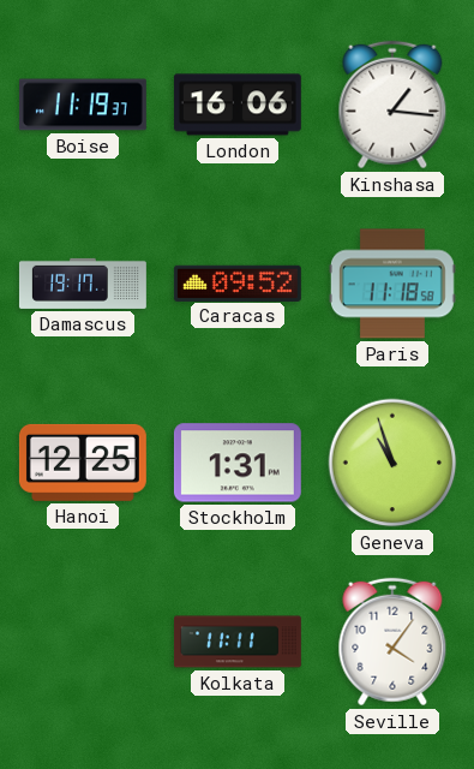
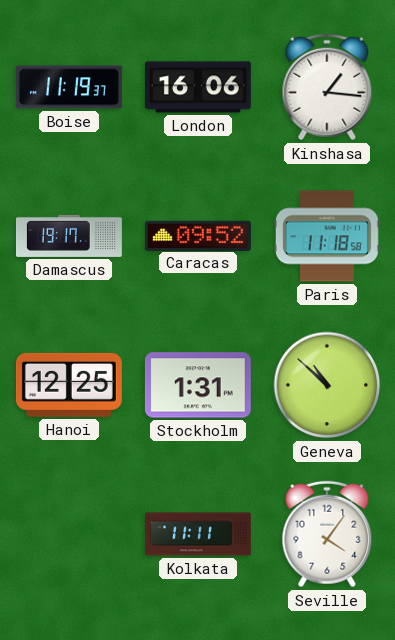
Geneva: 10:57 -> 10:52
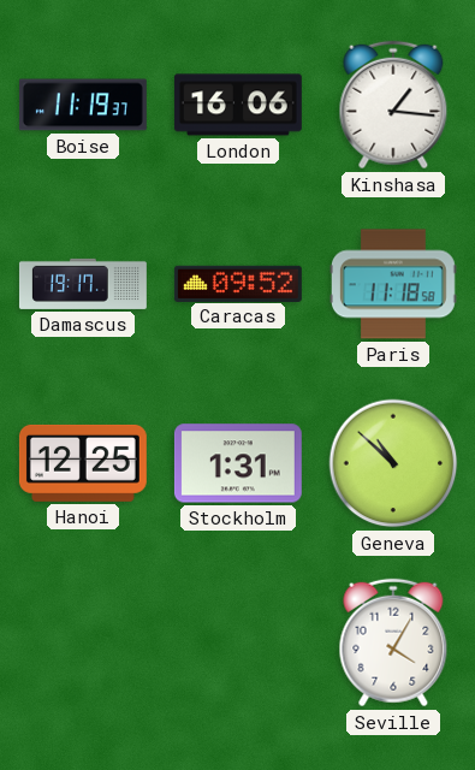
Kolkata: 11:11 -> none
Seville: 4:06 -> 4:05
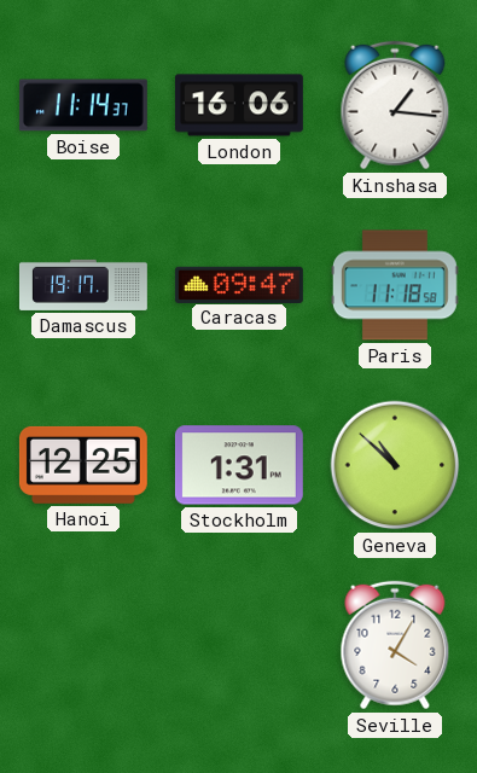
Boise: 11:19 -> 11:14
Caracas: 09:52 -> 09:47
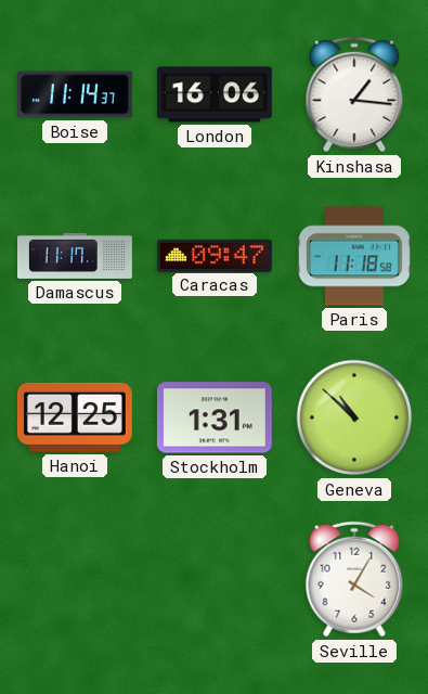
Damascus: 19:17 -> 11:17
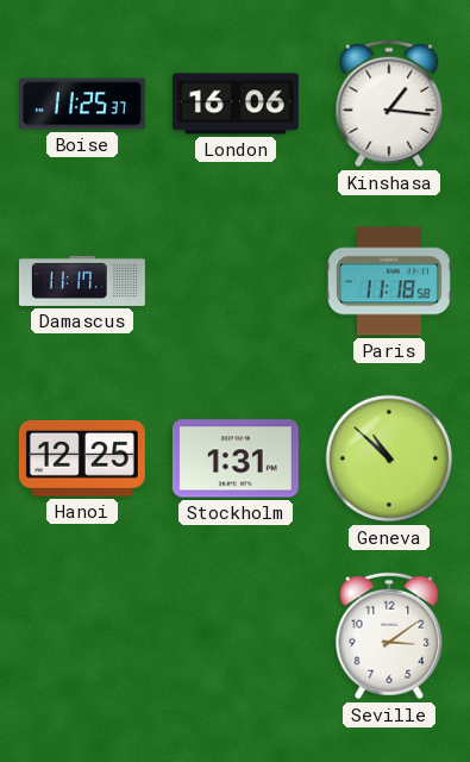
Boise: 11:14 -> 11:25
Caracas: 09:47 -> none
Seville: 4:05 -> 3:09
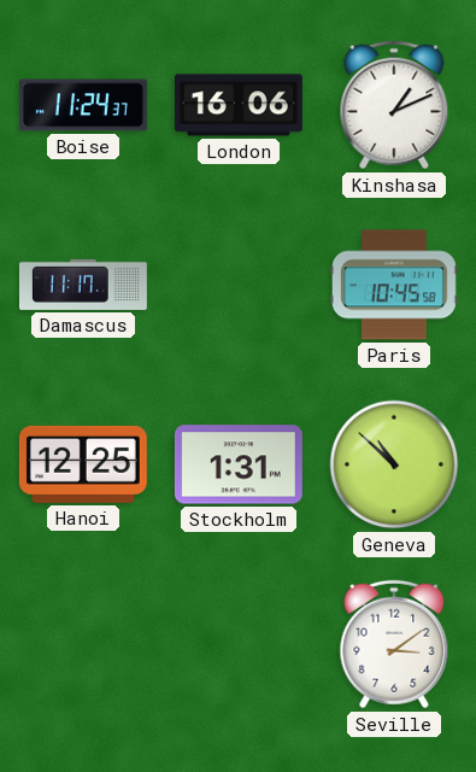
Boise: 11:25 -> 11:24
Kinshasa: 1:16 -> 1:11
Paris: 11:18 -> 10:45
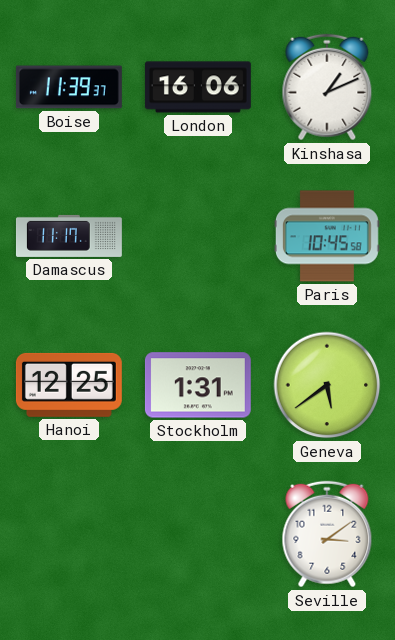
Boise: 11:24 -> 11:39
Geneva: 10:52 -> 5:39
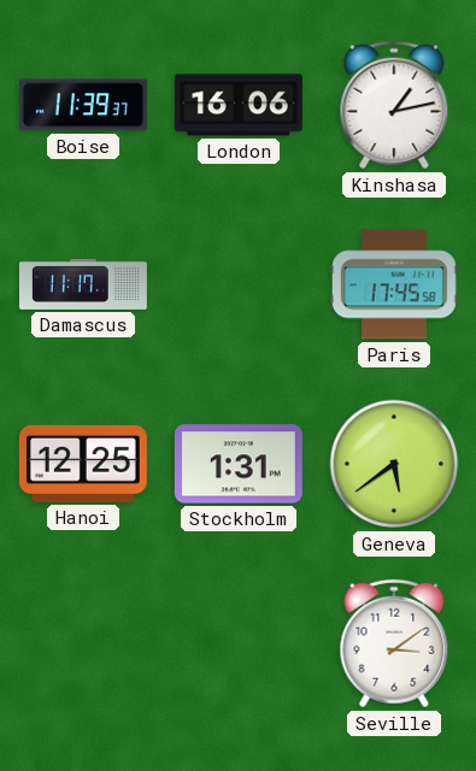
Kinshasa: 1:11 -> 1:13
Paris: 10:45 -> 17:45
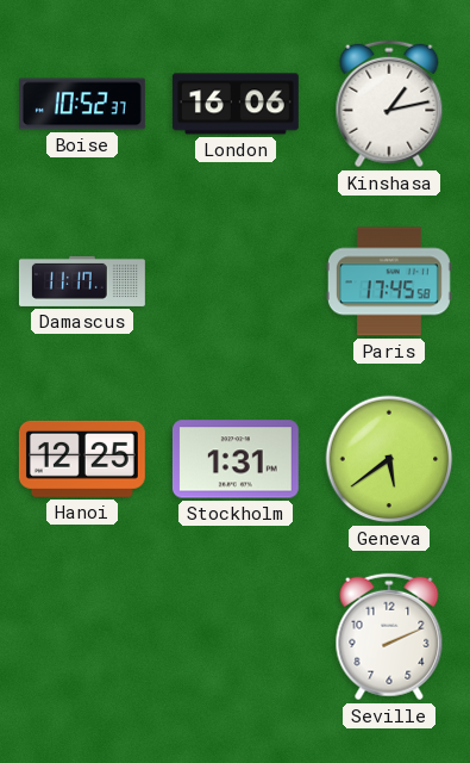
Boise: 11:39 -> 10:52
Seville: 3:09 -> 2:11
